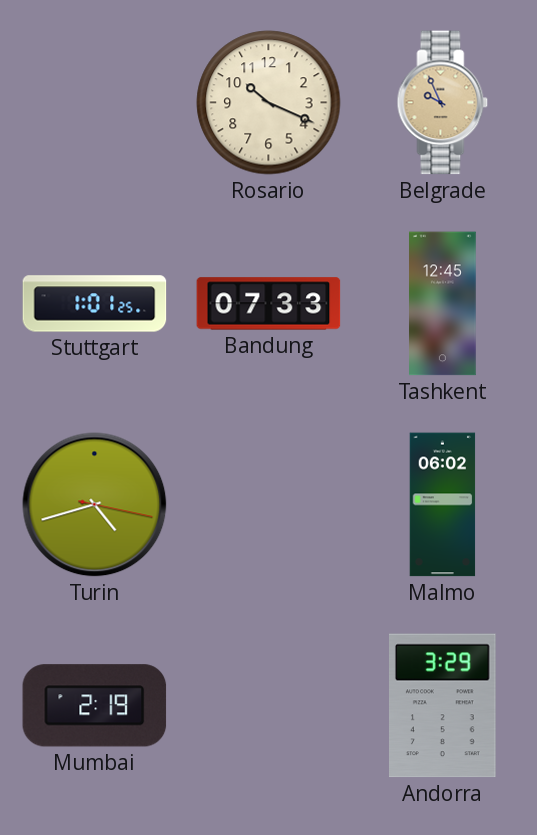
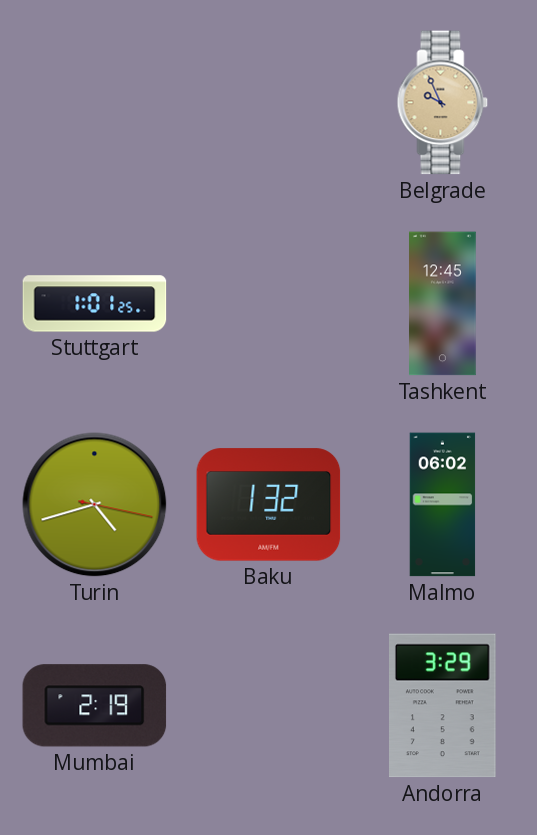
Rosario: 10:19 -> none
Bandung: 07:33 -> none
Baku: none -> 1:32
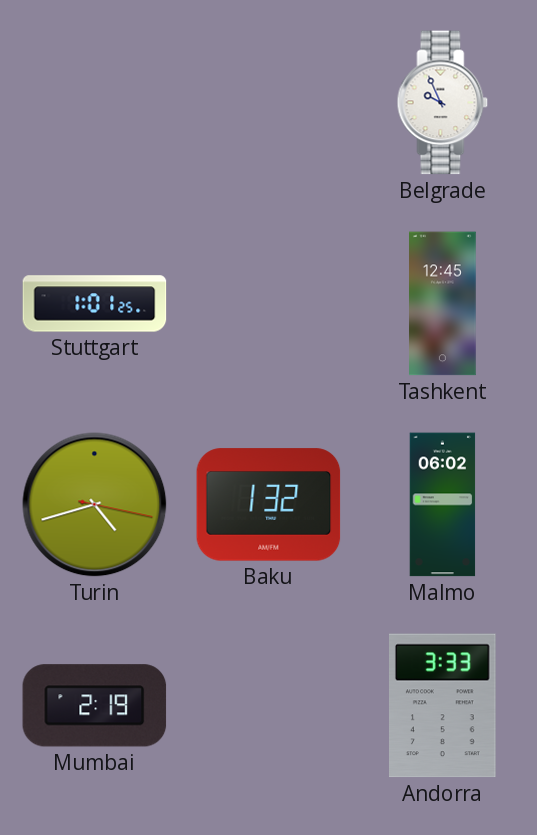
Belgrade dial: champagne -> white
Andorra: 3:29 -> 3:33
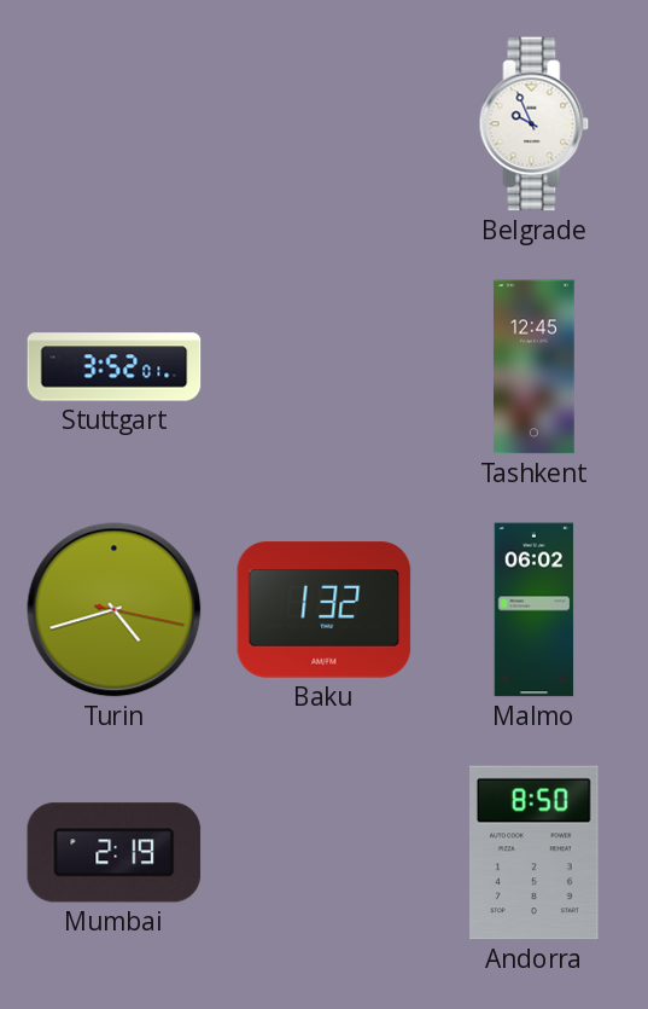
Stuttgart: 1:01 -> 3:52
Andorra: 3:33 -> 8:50
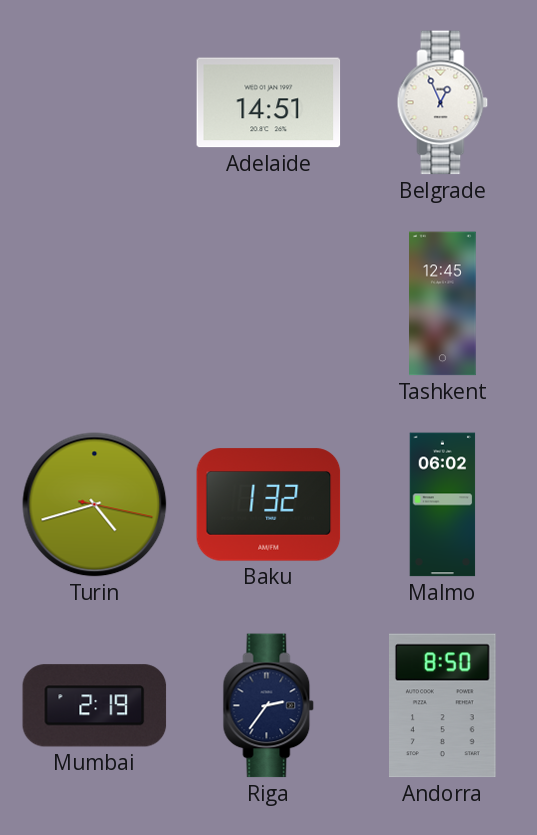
Adelaide: none -> 14:51
Belgrade: 9:56 -> 12:56
Stuttgart: 3:52 -> none
Riga: none -> 2:36
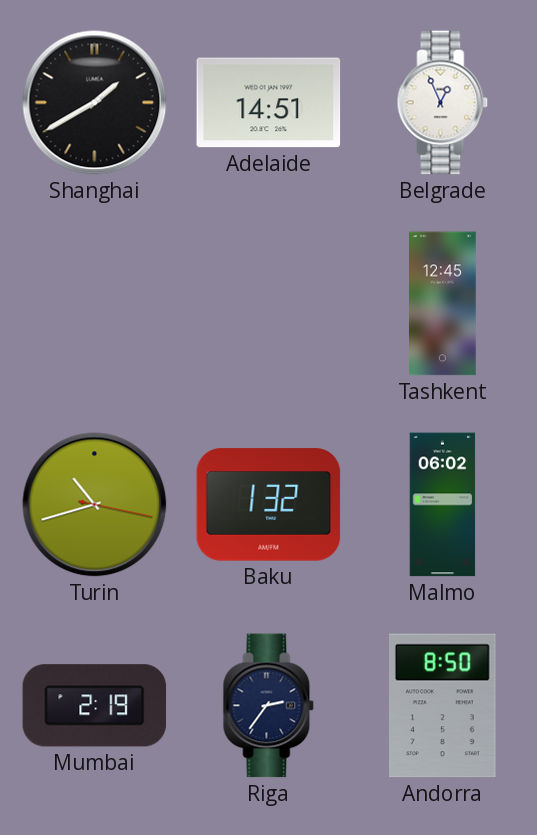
Shanghai: none -> 1:40
Turin: 4:42 -> 10:42
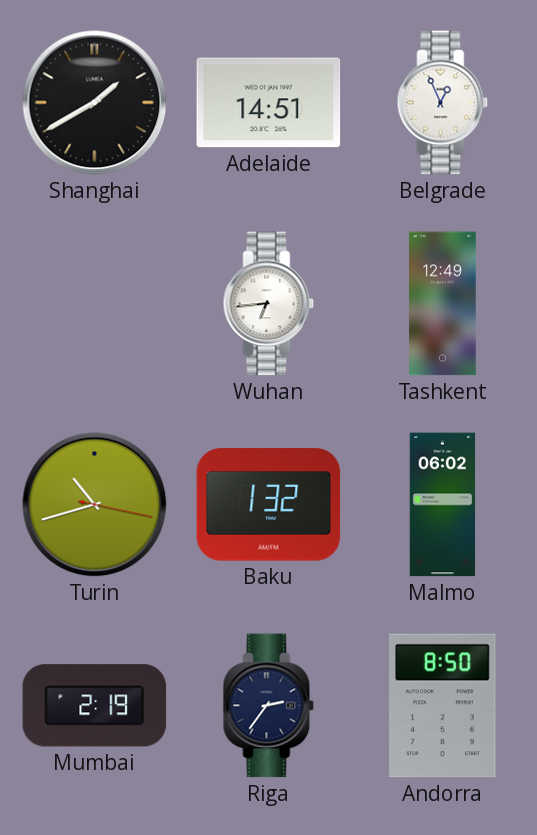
Wuhan: none -> 6:44
Tashkent: 12:45 -> 12:49
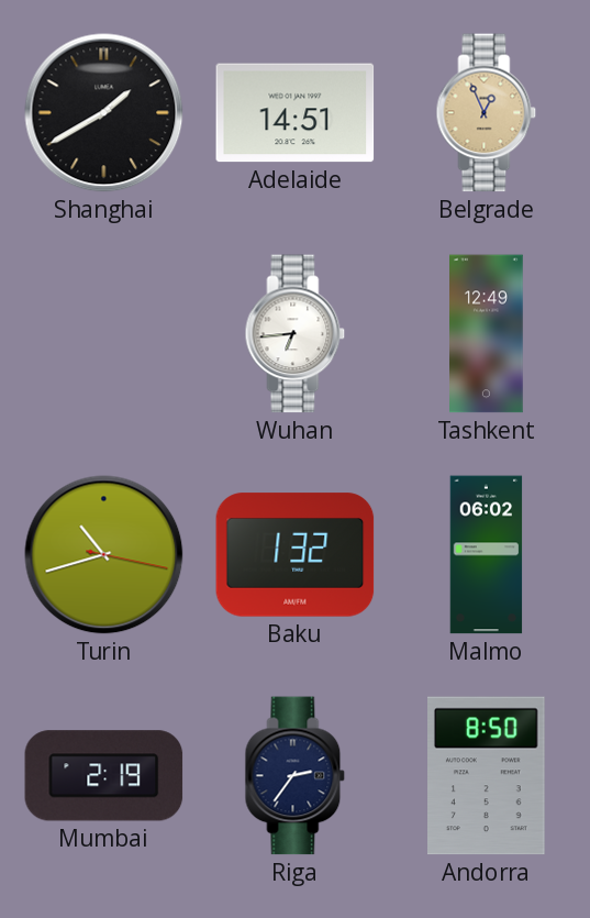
Belgrade dial: white -> champagne
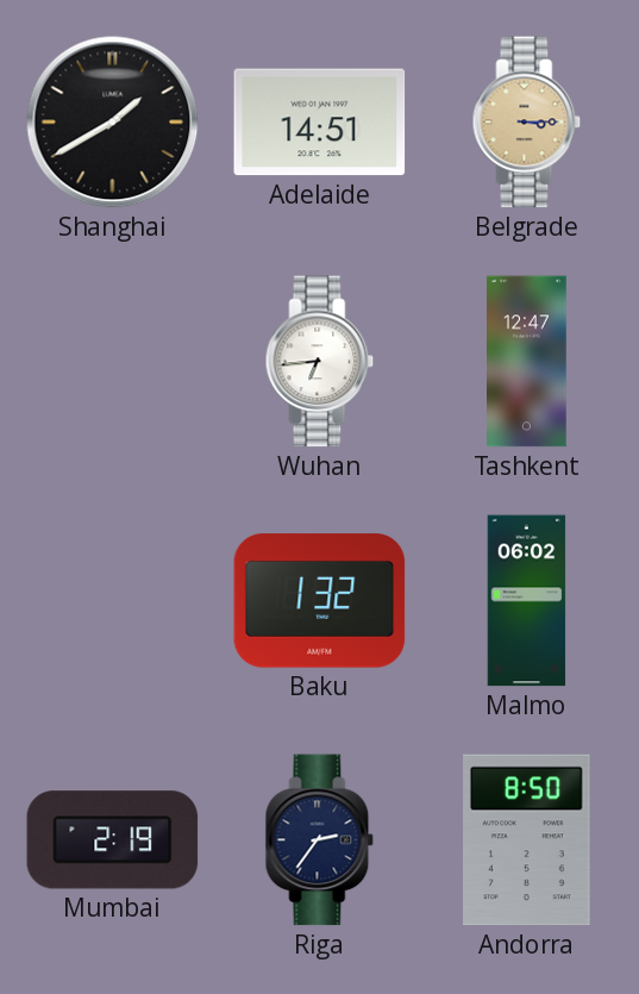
Belgrade: 12:56 -> 3:15
Tashkent: 12:49 -> 12:47
Turin: 10:42 -> none
